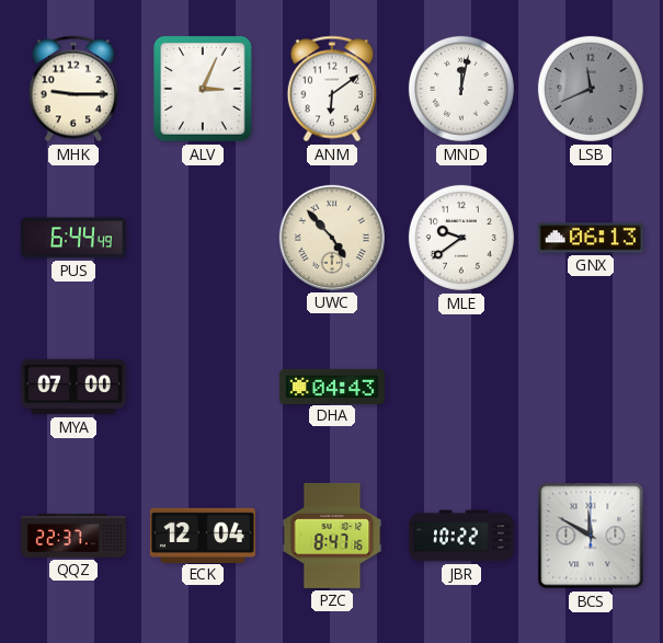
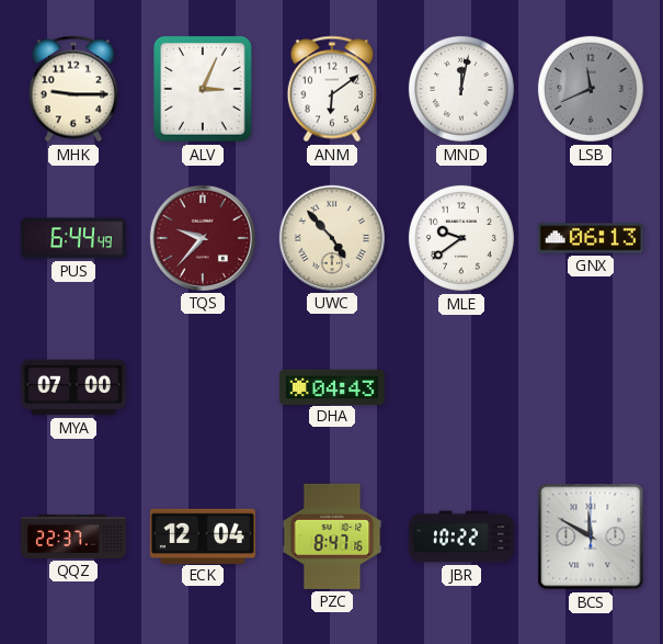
TQS: none -> 9:37
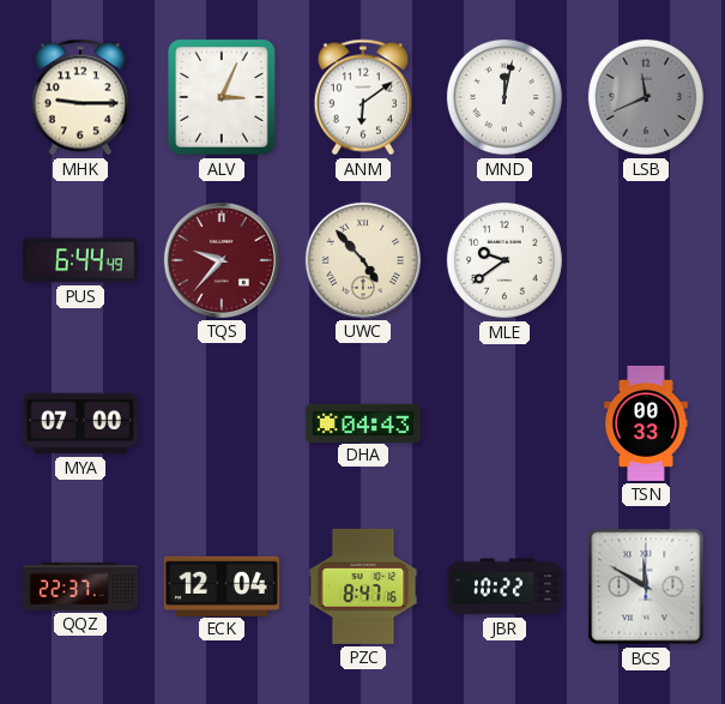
GNX: 06:13 -> none
TSN: none -> 00:33
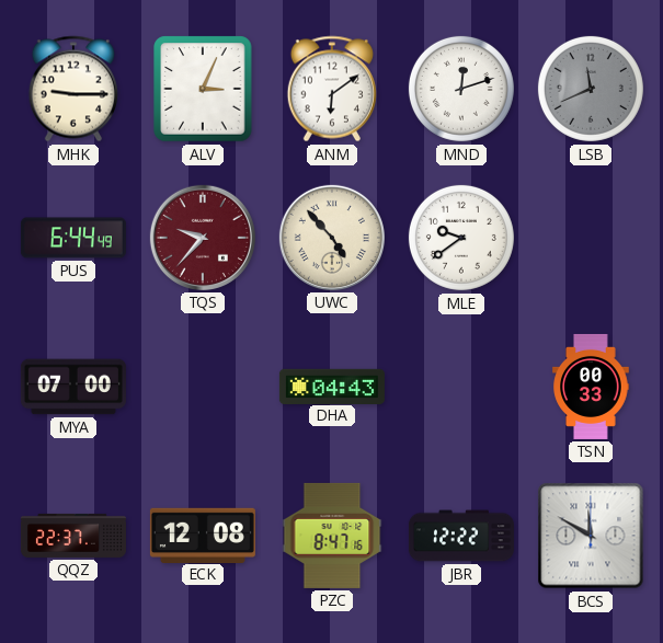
MND: 12:02 -> 12:12
ECK: 12:04 -> 12:08
JBR: 10:22 -> 12:22
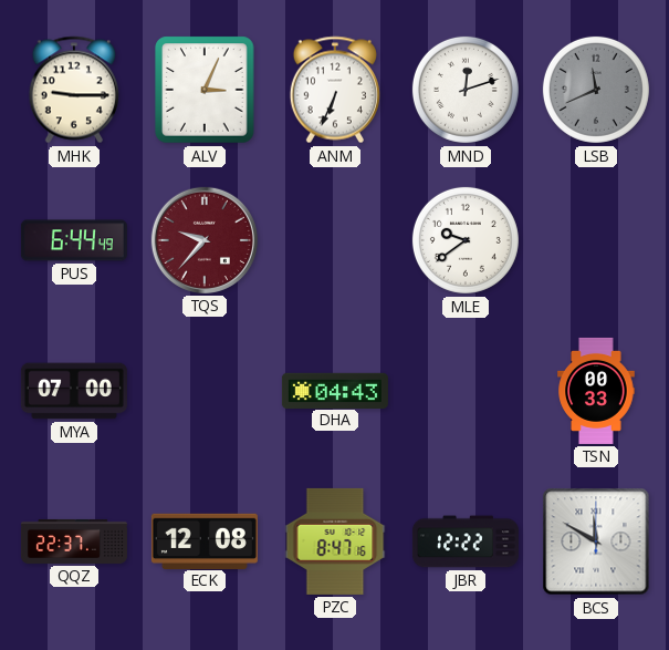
ANM: 6:09 -> 6:34
UWC: 4:53 -> none
